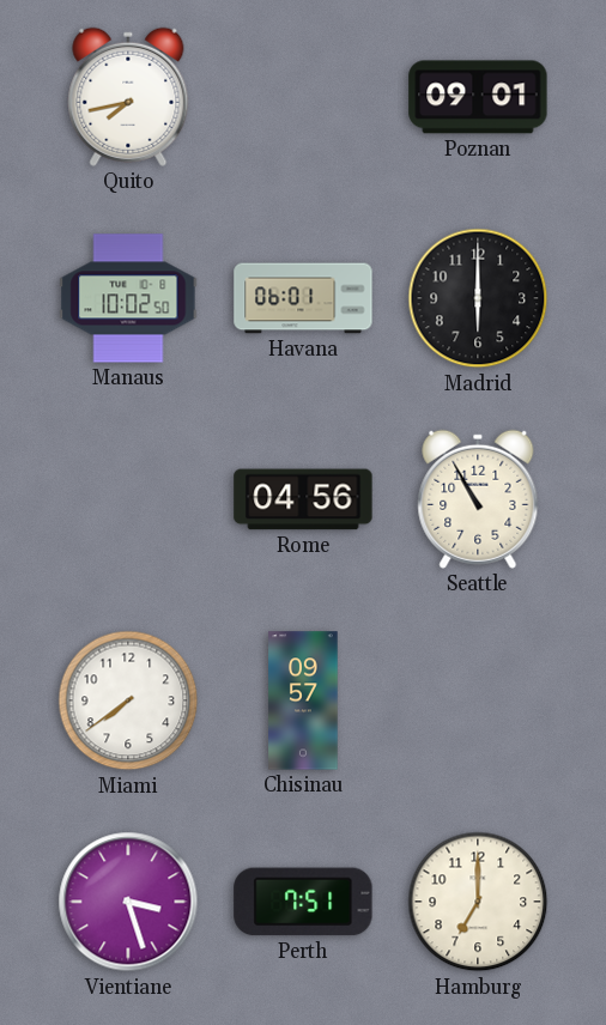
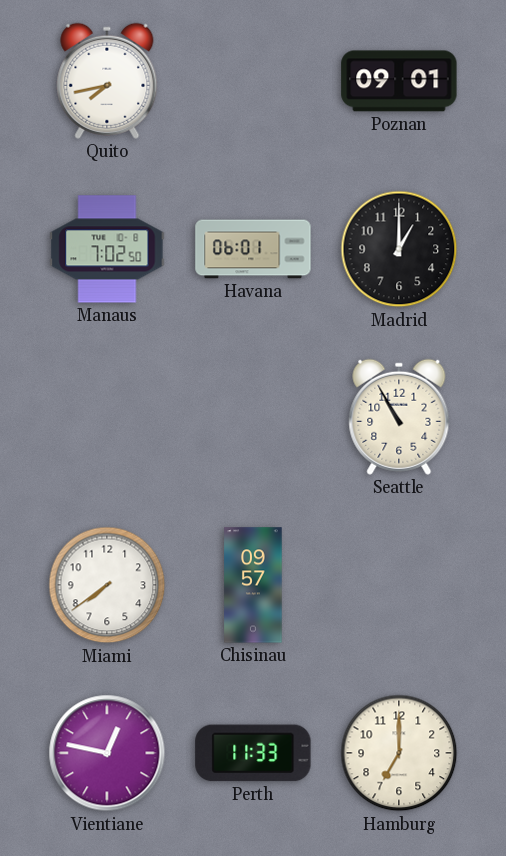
Manaus: 10:02 -> 7:02
Madrid: 6:00 -> 1:00
Rome: 04:56 -> none
Vientiane: 3:27 -> 12:47
Perth: 7:51 -> 11:33
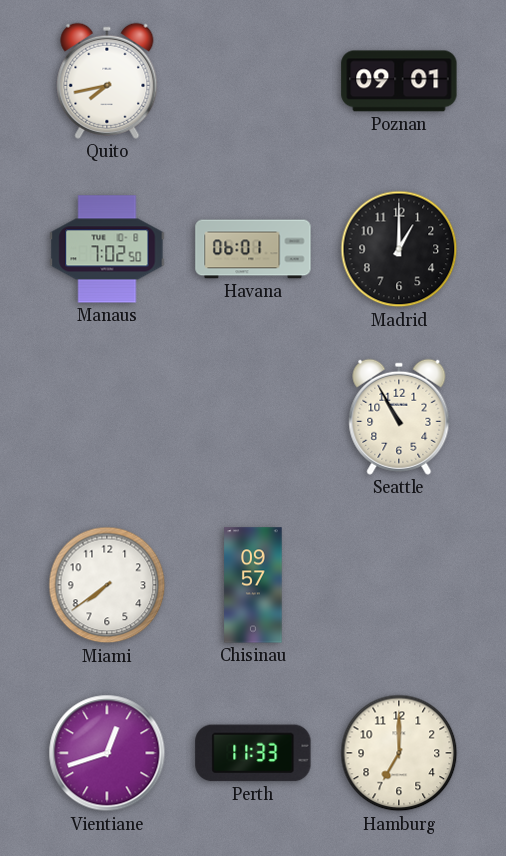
Vientiane: 12:47 -> 12:42
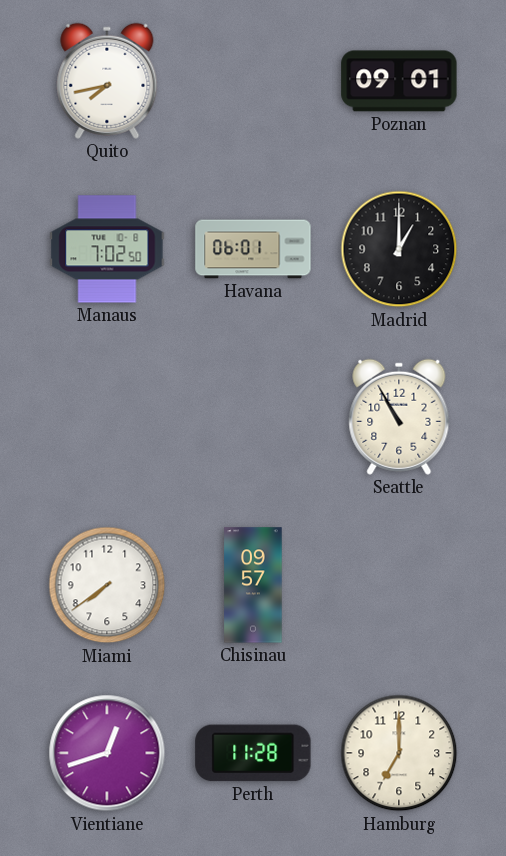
Perth: 11:33 -> 11:28
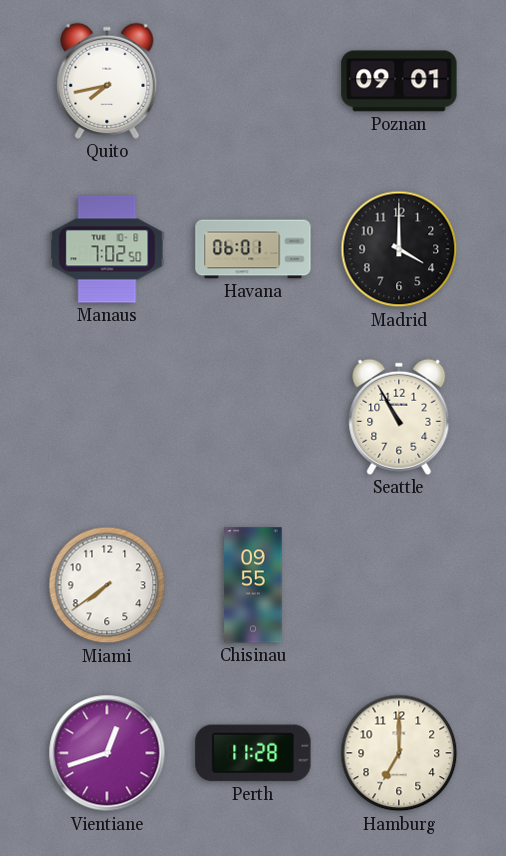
Madrid: 1:00 -> 4:00
Chisinau: 09:57 -> 09:55
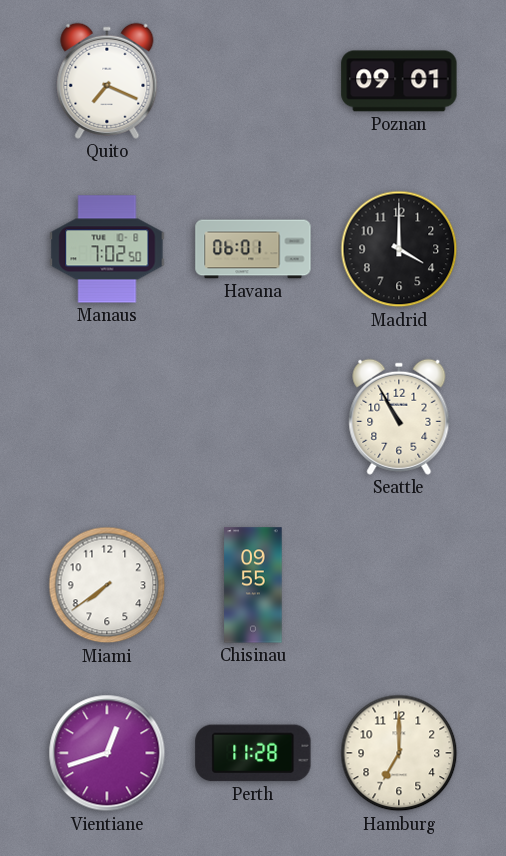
Quito: 7:43 -> 7:19
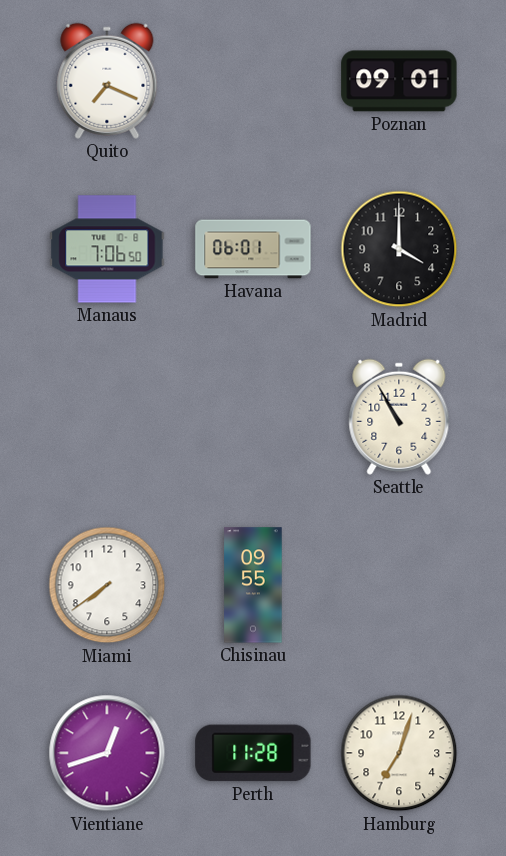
Manaus: 7:02 -> 7:06
Hamburg: 7:00 -> 7:03
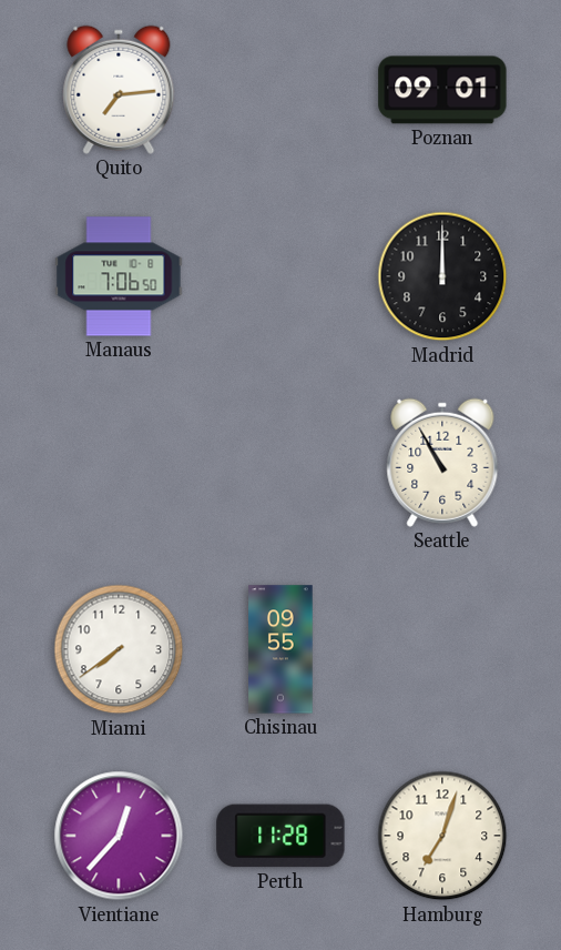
Quito: 7:19 -> 7:14
Havana: 06:01 -> none
Madrid: 4:00 -> 12:00
Vientiane: 12:42 -> 12:37
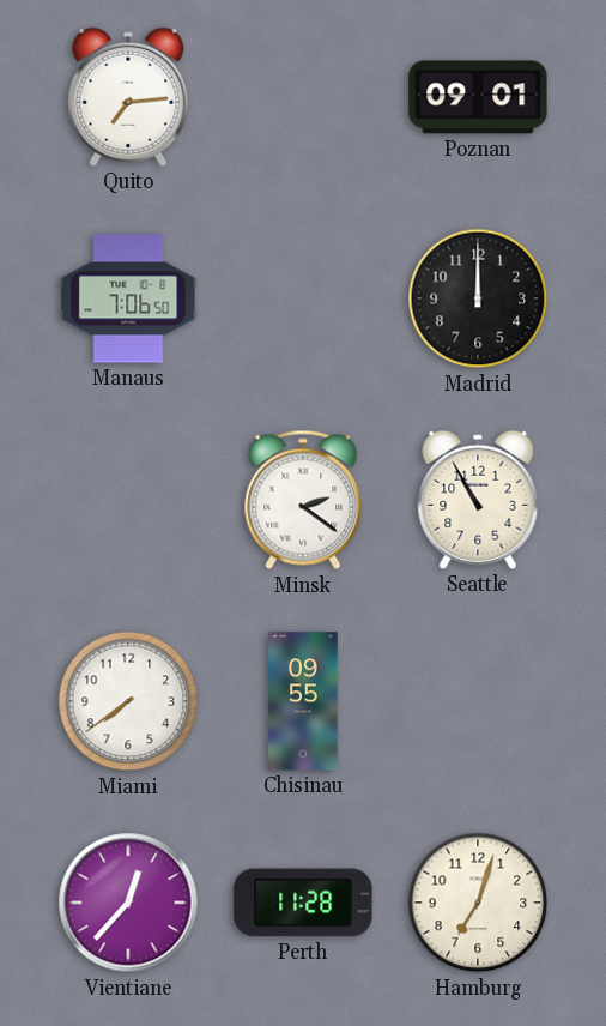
Minsk: none -> 2:21
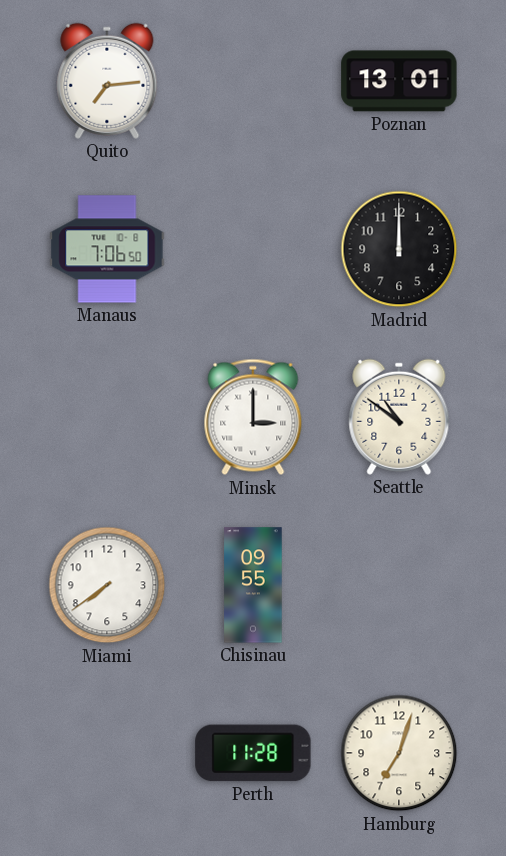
Poznan: 09:01 -> 13:01
Minsk: 2:21 -> 3:00
Seattle: 10:55 -> 10:51
Vientiane: 12:37 -> none
